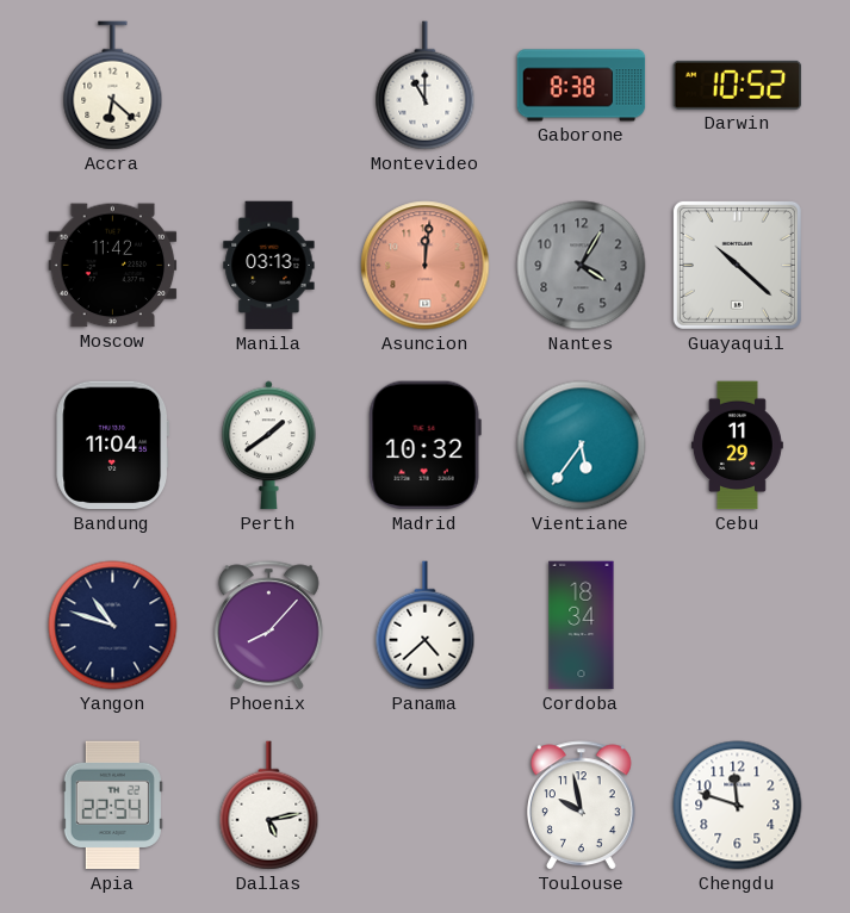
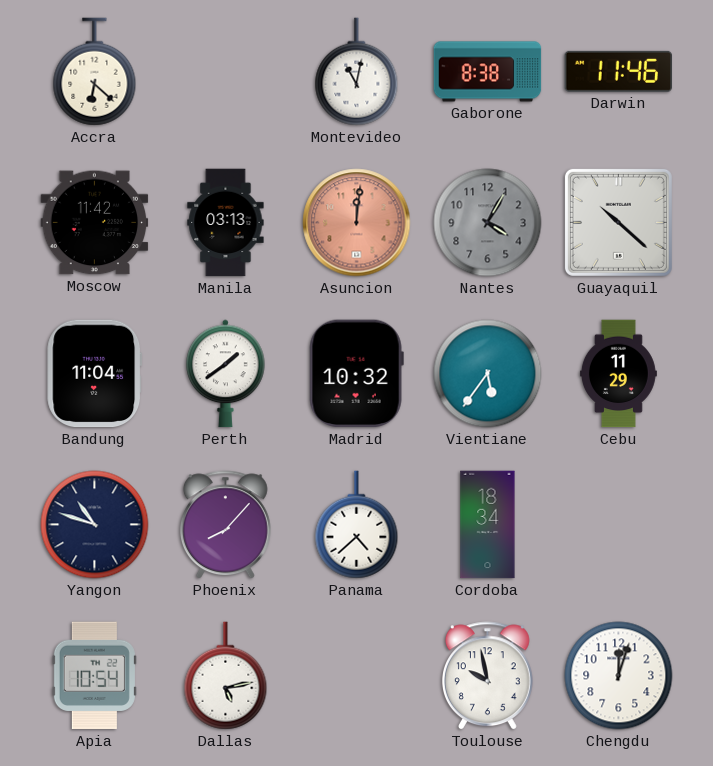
Montevideo: 11:00 -> 11:02
Darwin: 10:52 -> 11:46
Apia: 22:54 -> 10:54
Chengdu: 11:48 -> 12:03
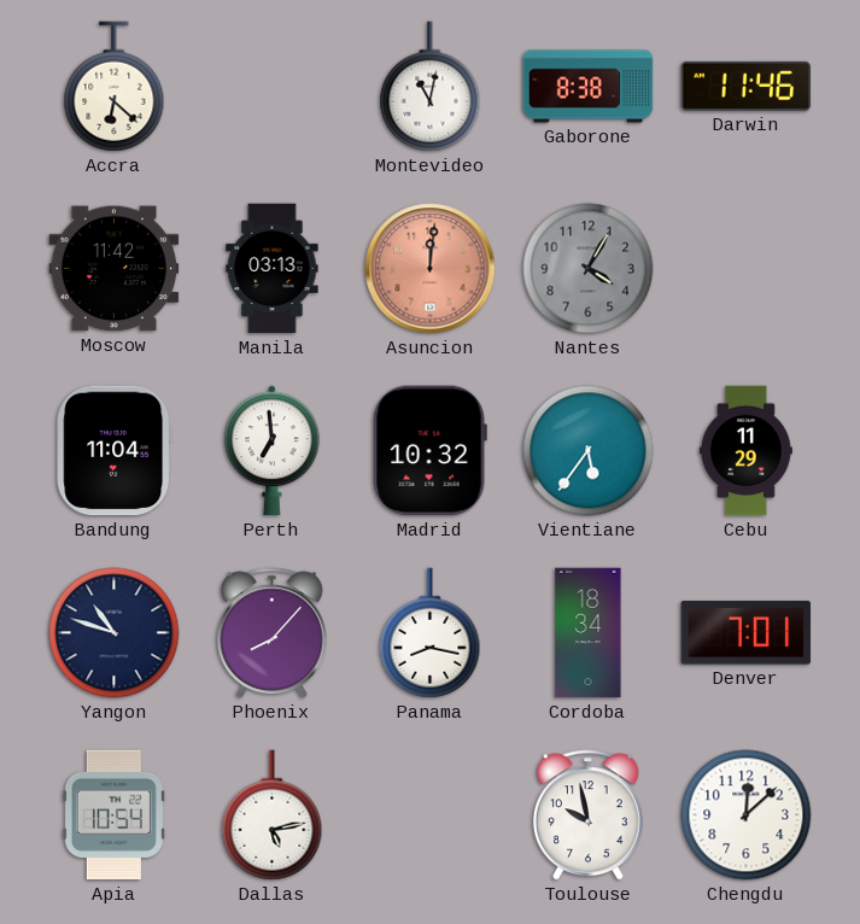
Guayaquil: 10:22 -> none
Perth: 1:39 -> 6:59
Panama: 4:38 -> 8:17
Denver: none -> 7:01
Chengdu: 12:03 -> 12:08
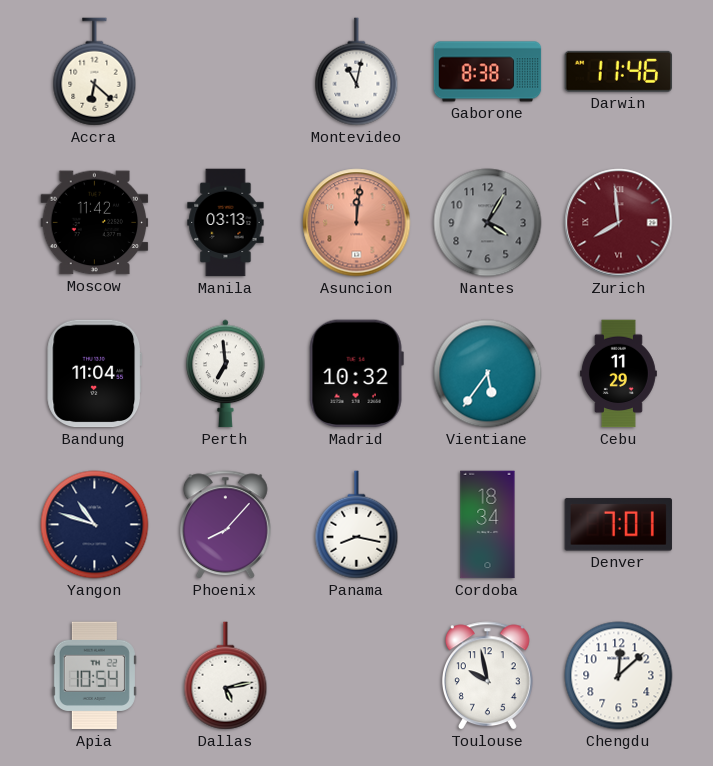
Zurich: none -> 7:59
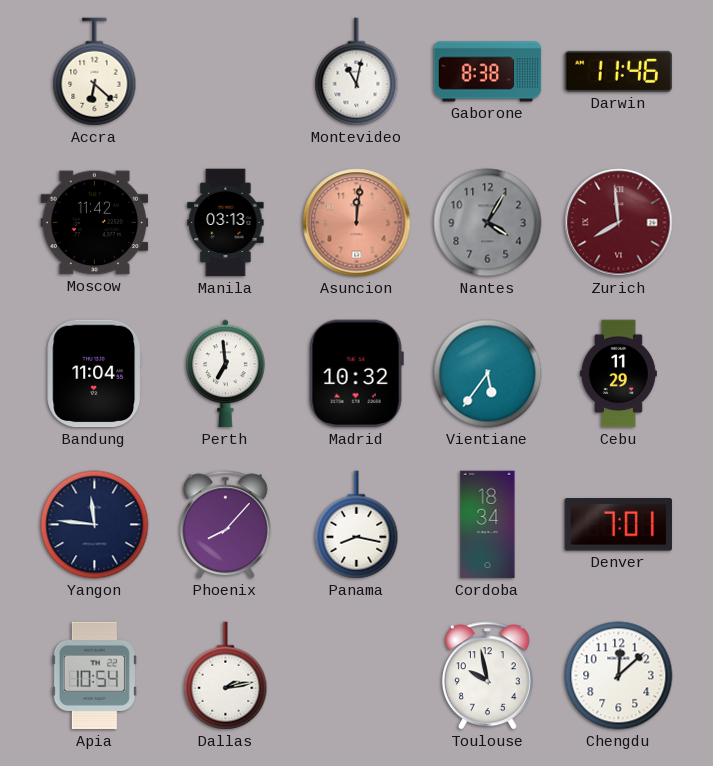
Yangon: 10:48 -> 11:46
Dallas: 5:13 -> 2:13
